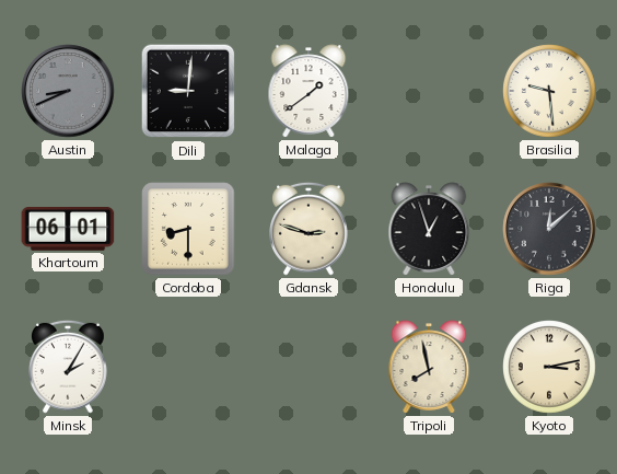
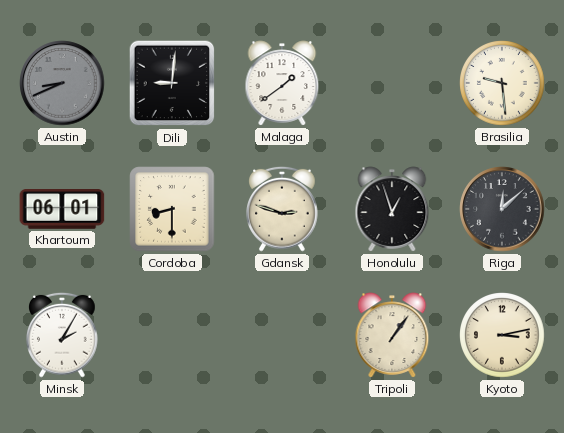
Tripoli: 7:58 -> 1:06
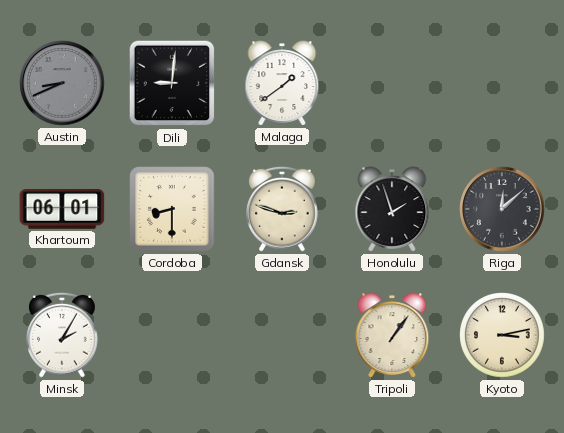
Brasilia: 9:29 -> none
Honolulu: 12:57 -> 1:57
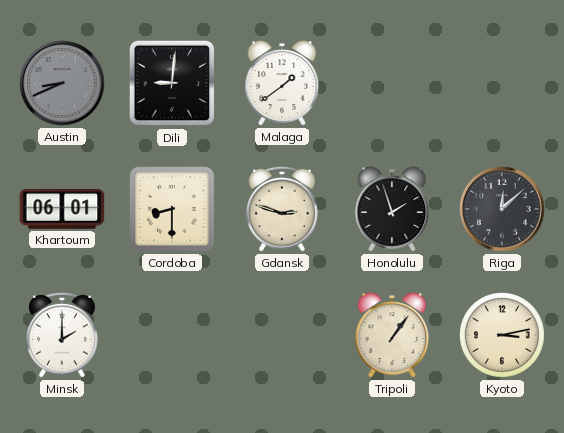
Minsk: 2:05 -> 2:00
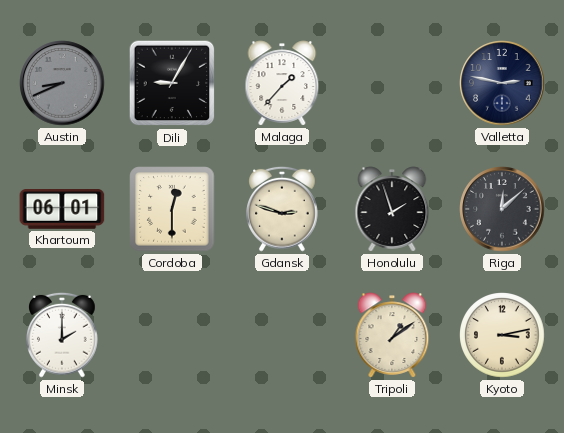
Dili: 9:01 -> 9:05
Malaga: 1:39 -> 1:37
Valletta: none -> 2:47
Cordoba: 8:30 -> 12:30
Tripoli: 1:06 -> 1:09
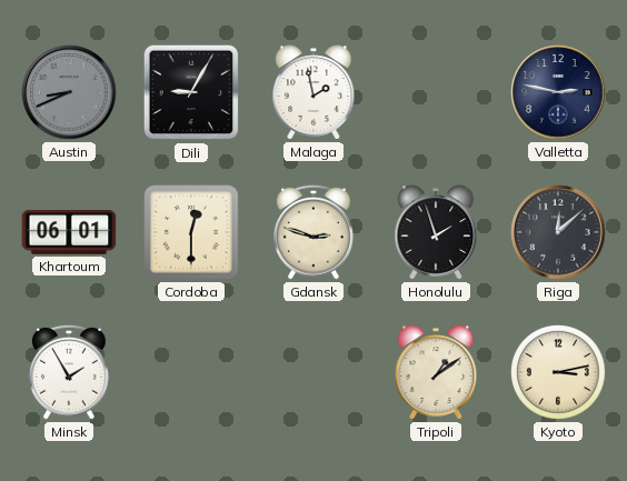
Malaga: 1:37 -> 1:58
Minsk: 2:00 -> 1:55
